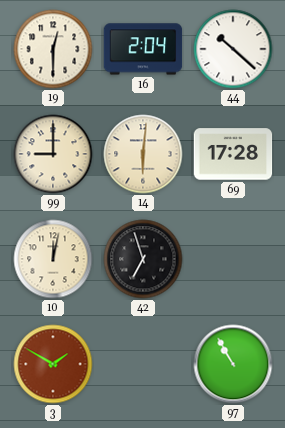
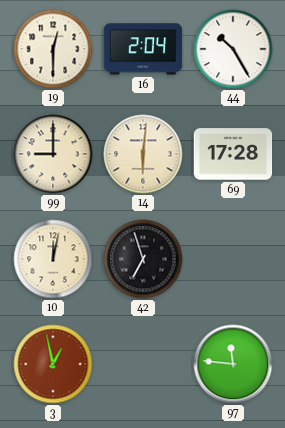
44: 10:22 -> 10:25
3: 1:50 -> 12:58
97: 10:55 -> 11:46
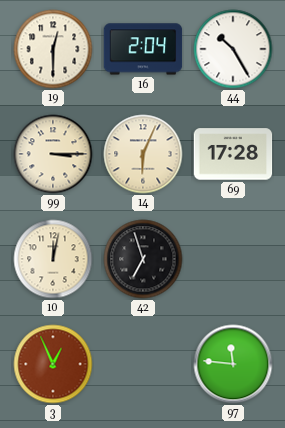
99: 9:00 -> 3:15
14: 6:01 -> 6:04
3: 12:58 -> 12:56
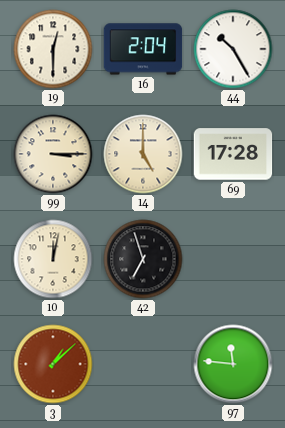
14: 6:04 -> 5:00
3: 12:56 -> 1:08
